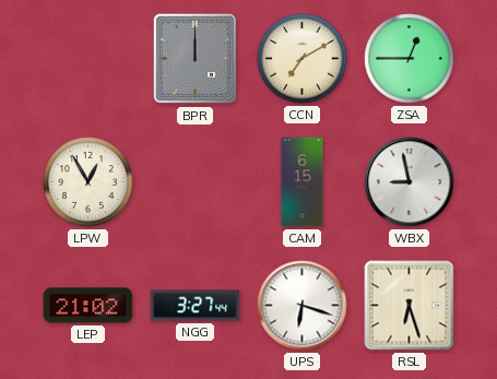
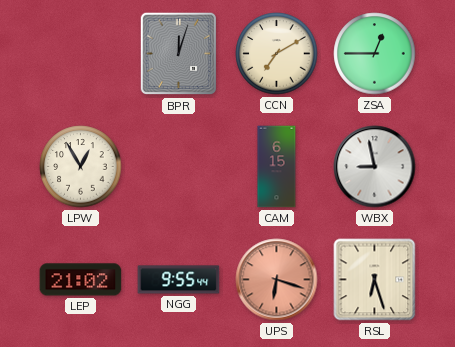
BPR: 12:00 -> 12:03
NGG: 3:27 -> 9:55
UPS dial: white -> salmon
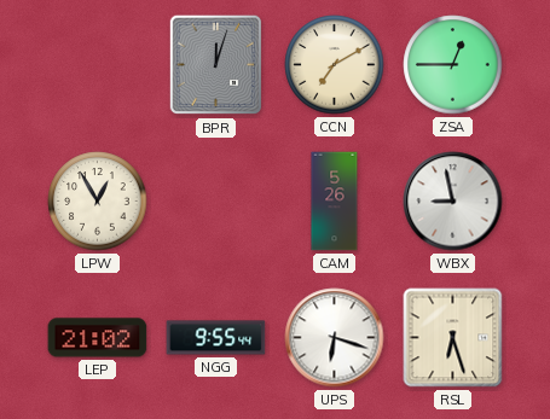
CAM: 6:15 -> 5:26
UPS dial: salmon -> white
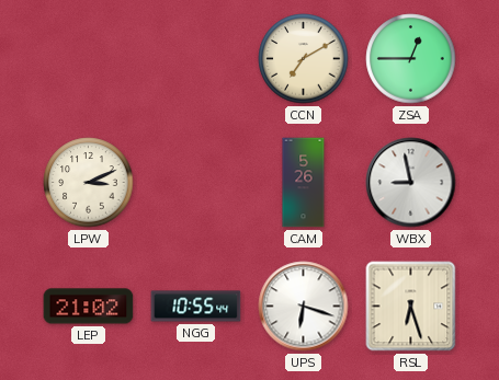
BPR: 12:03 -> none
LPW: 12:55 -> 3:11
NGG: 9:55 -> 10:55
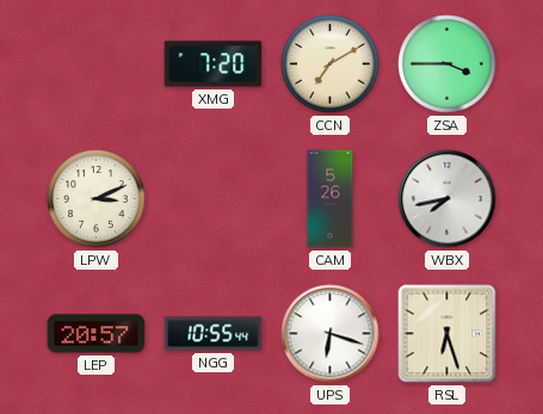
XMG: none -> 7:20
ZSA: 12:45 -> 3:45
WBX: 8:58 -> 7:43
LEP: 21:02 -> 20:57
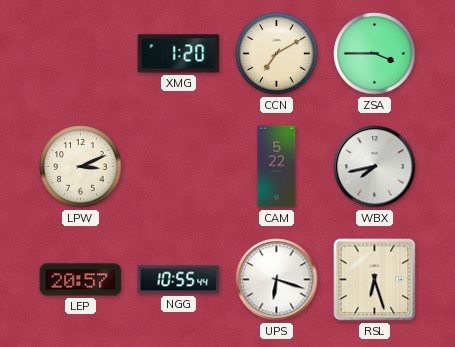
XMG: 7:20 -> 1:20
CAM: 5:26 -> 5:22
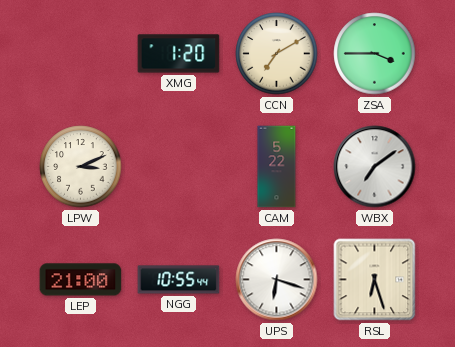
WBX: 7:43 -> 7:09
LEP: 20:57 -> 21:00
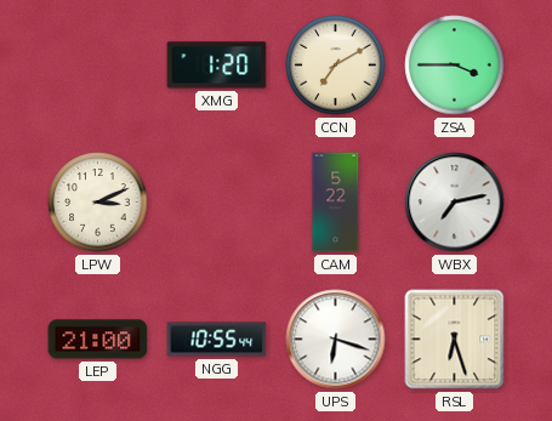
WBX: 7:09 -> 7:13
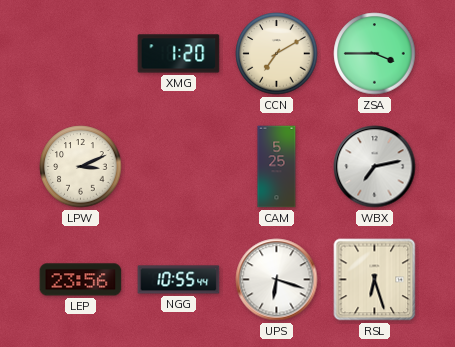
CAM: 5:22 -> 5:25
LEP: 21:00 -> 23:56
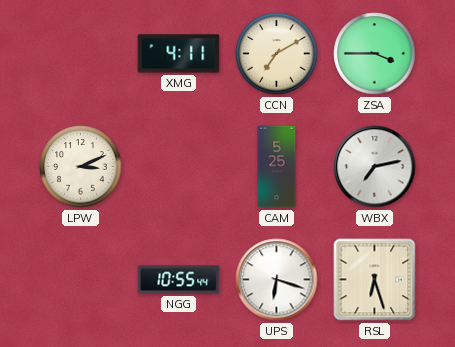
XMG: 1:20 -> 4:11
LEP: 23:56 -> none
